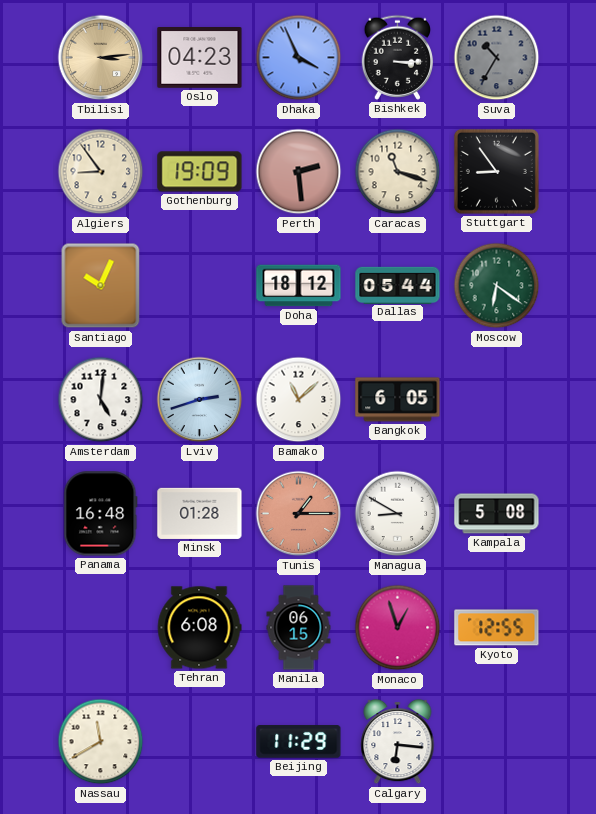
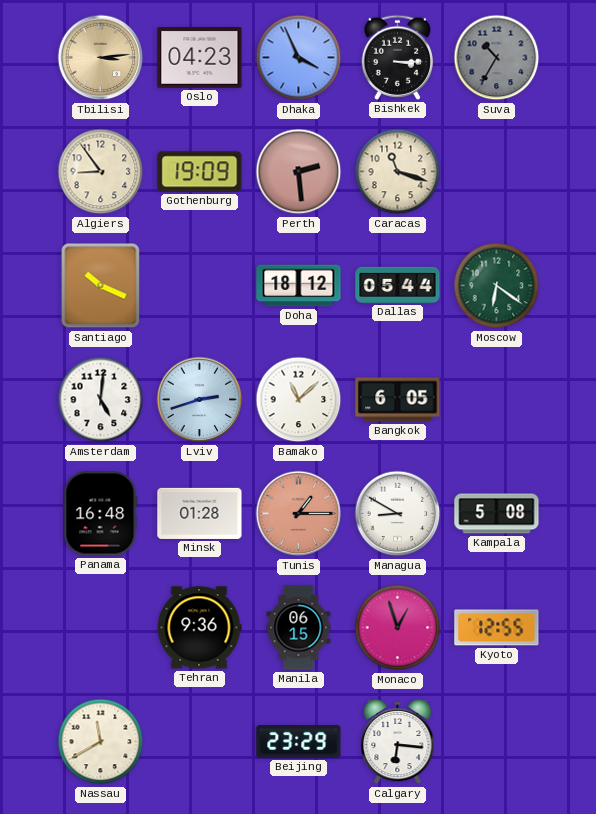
Stuttgart: 8:54 -> none
Santiago: 10:04 -> 10:19
Tehran: 6:08 -> 9:36
Beijing: 11:29 -> 23:29
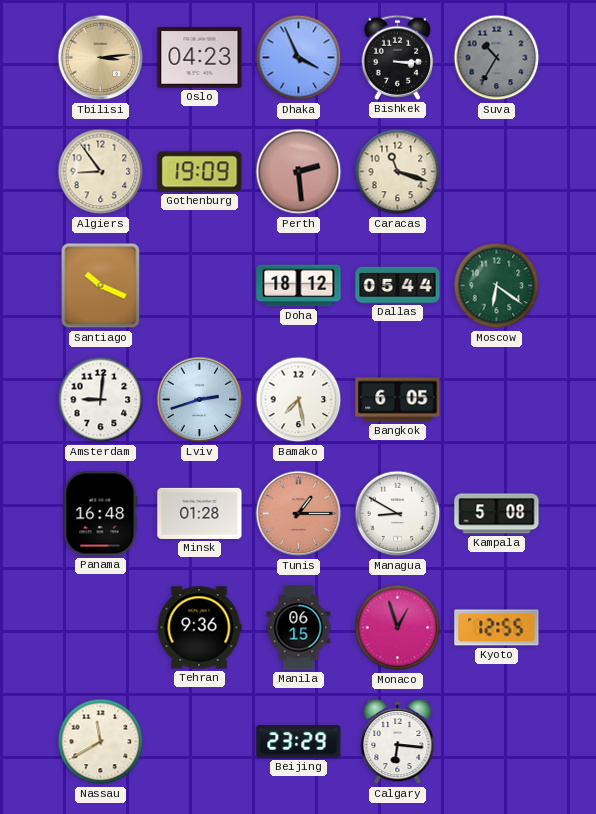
Amsterdam: 5:01 -> 9:01
Bamako: 11:08 -> 7:28
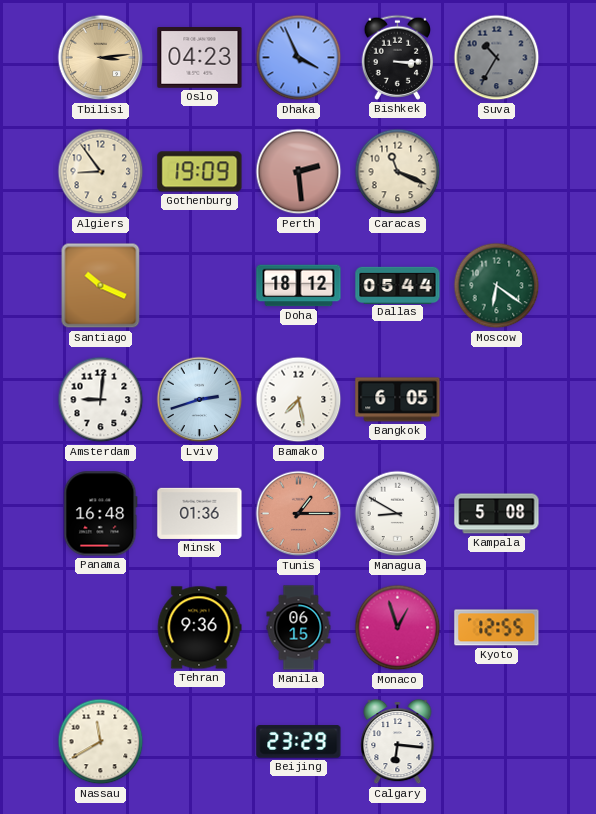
Caracas: 11:18 -> 11:19
Minsk: 01:28 -> 01:36
